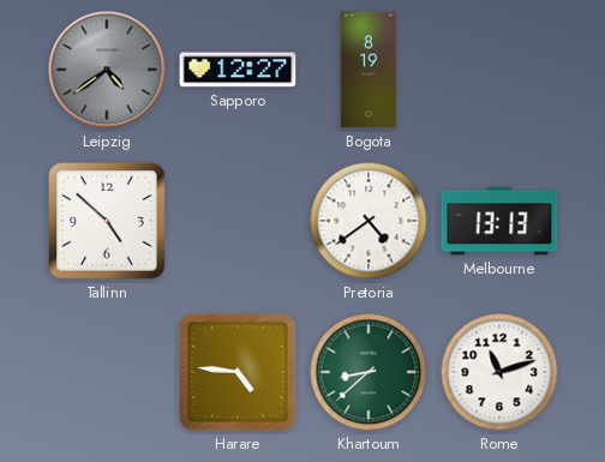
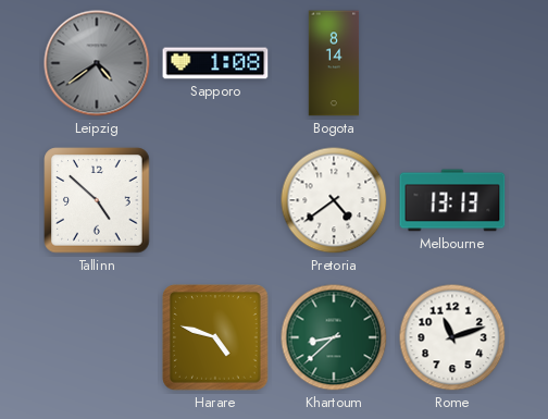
Sapporo: 12:27 -> 1:08
Bogota: 8:19 -> 8:14
Harare: 4:46 -> 4:48
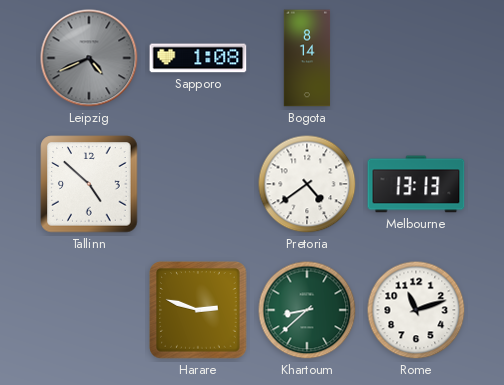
Leipzig: 4:39 -> 4:41
Harare: 4:48 -> 2:48
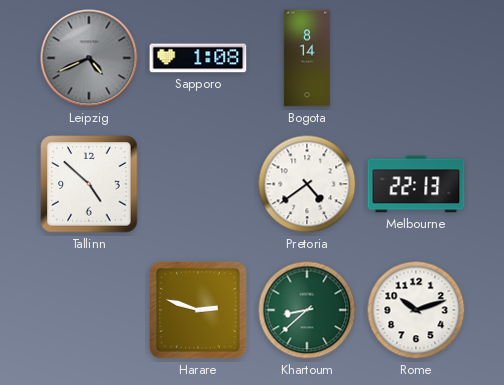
Melbourne: 13:13 -> 22:13
Rome: 11:12 -> 10:12
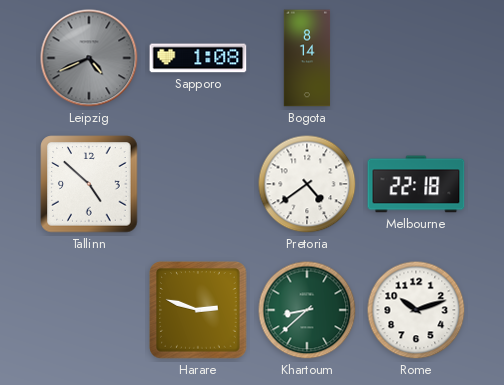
Melbourne: 22:13 -> 22:18
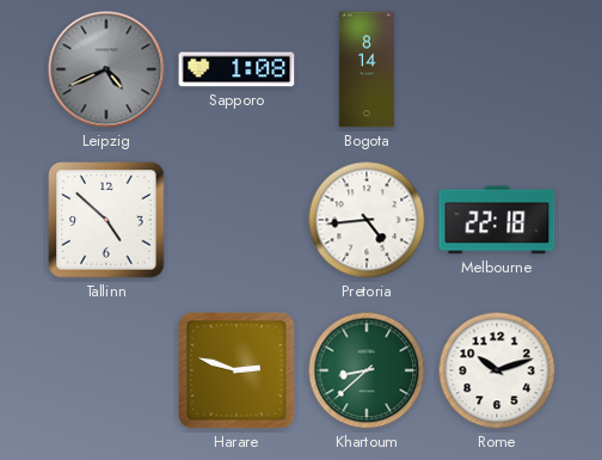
Pretoria: 4:39 -> 4:44
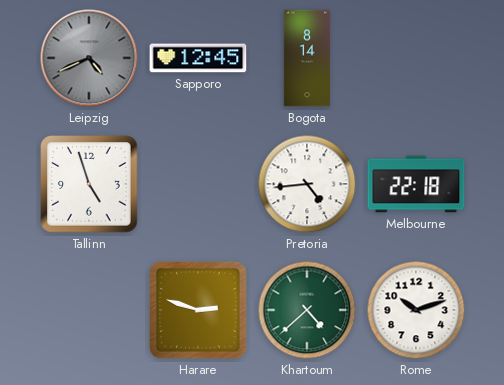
Sapporo: 1:08 -> 12:45
Tallinn: 4:52 -> 4:57
Khartoum: 8:38 -> 4:38
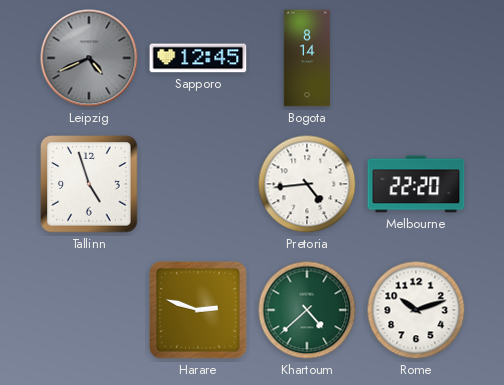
Melbourne: 22:18 -> 22:20
